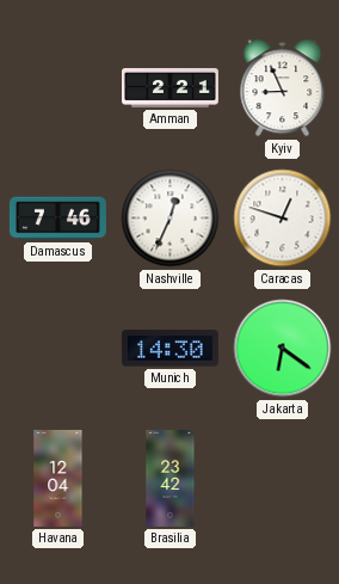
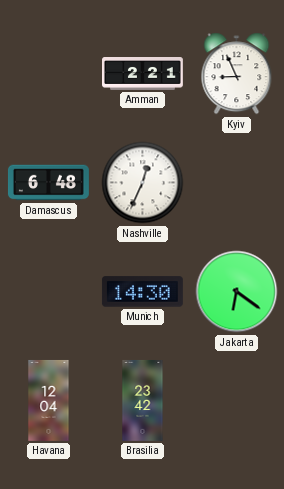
Damascus: 7:46 -> 6:48
Caracas: 12:48 -> none
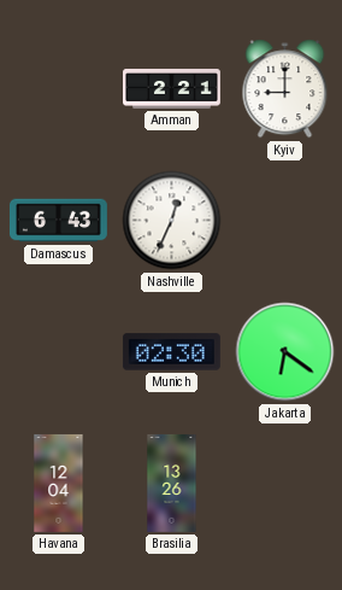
Kyiv: 8:56 -> 9:00
Damascus: 6:48 -> 6:43
Munich: 14:30 -> 02:30
Brasilia: 23:42 -> 13:26
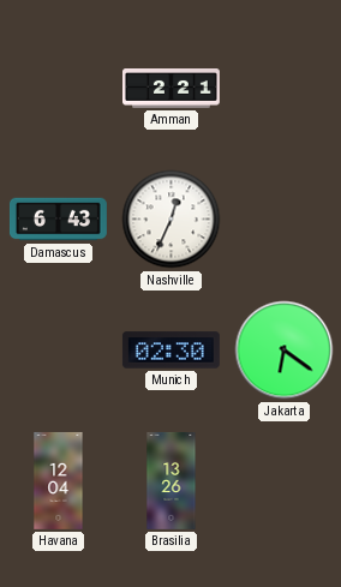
Kyiv: 9:00 -> none
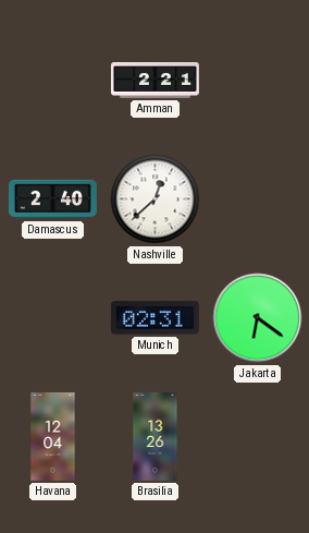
Damascus: 6:43 -> 2:40
Nashville: 12:34 -> 12:38
Munich: 02:30 -> 02:31
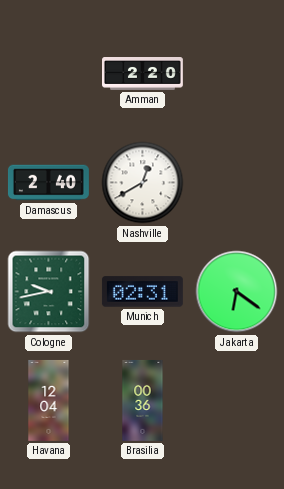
Amman: 2:21 -> 2:20
Nashville: 12:38 -> 12:40
Cologne: none -> 9:43
Brasilia: 13:26 -> 00:36
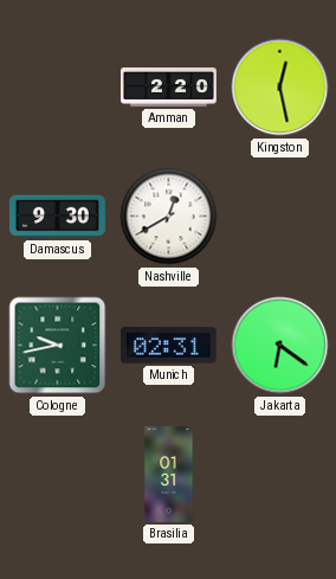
Kingston: none -> 12:28
Damascus: 2:40 -> 9:30
Havana: 12:04 -> none
Brasilia: 00:36 -> 01:31
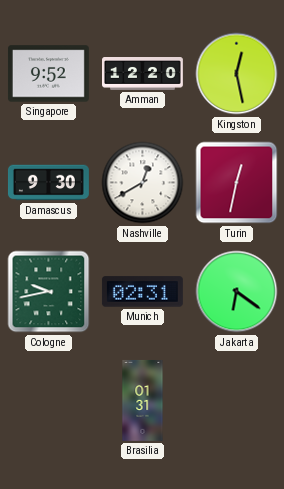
Singapore: none -> 9:52
Amman: 2:20 -> 12:20
Turin: none -> 12:32
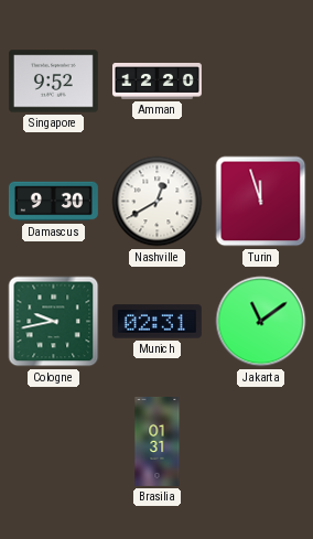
Kingston: 12:28 -> none
Turin: 12:32 -> 11:57
Jakarta: 6:21 -> 11:09
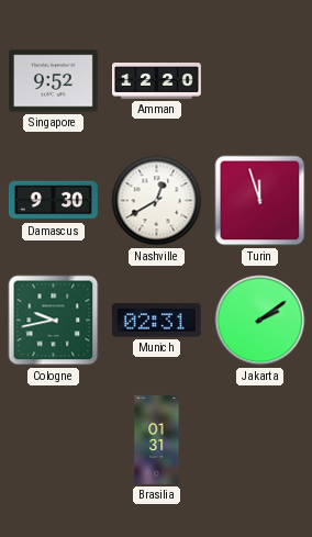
Jakarta: 11:09 -> 2:09
